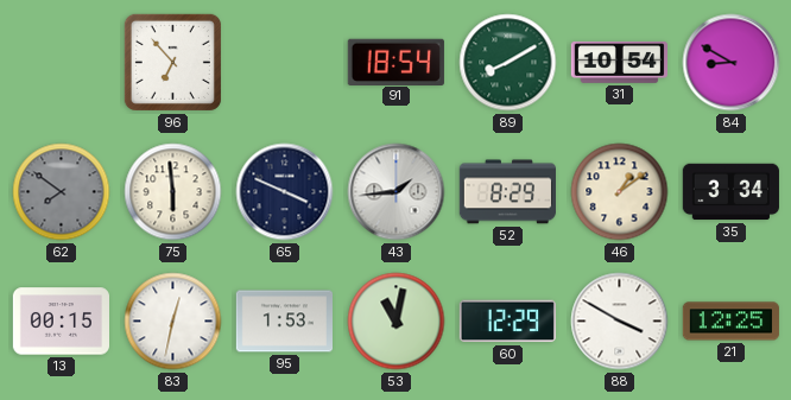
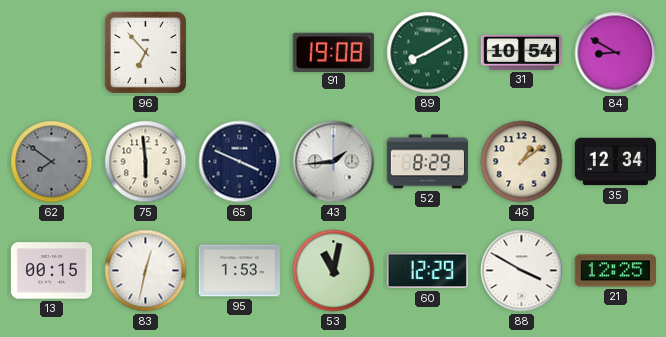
91: 18:54 -> 19:08
35: 3:34 -> 12:34
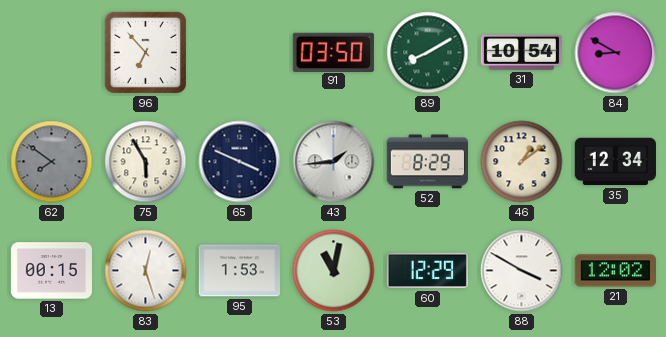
91: 19:08 -> 03:50
75: 5:59 -> 5:55
83: 12:32 -> 12:27
21: 12:25 -> 12:02
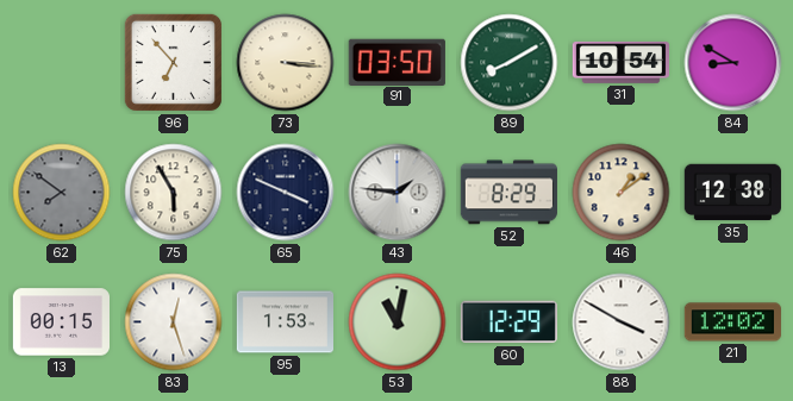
73: none -> 3:16
43: 1:44 -> 1:46
35: 12:34 -> 12:38
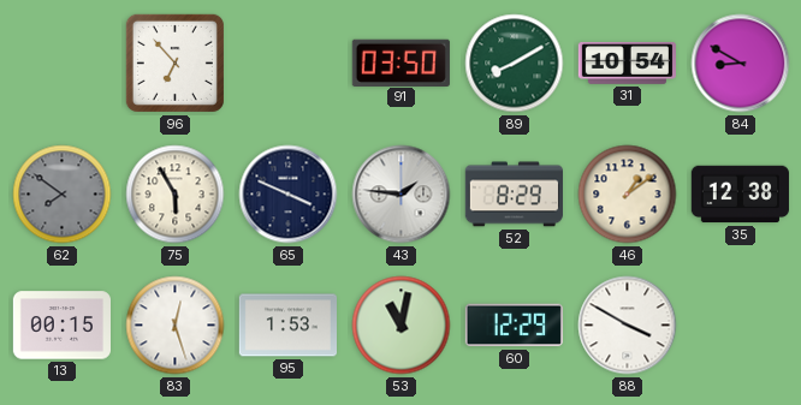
73: 3:16 -> none
21: 12:02 -> none
